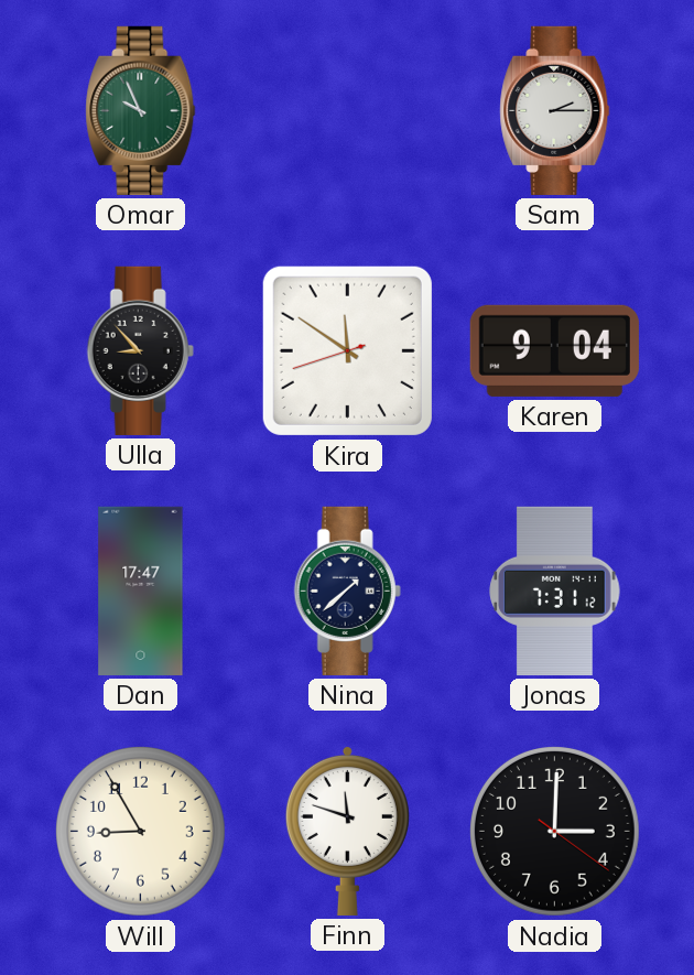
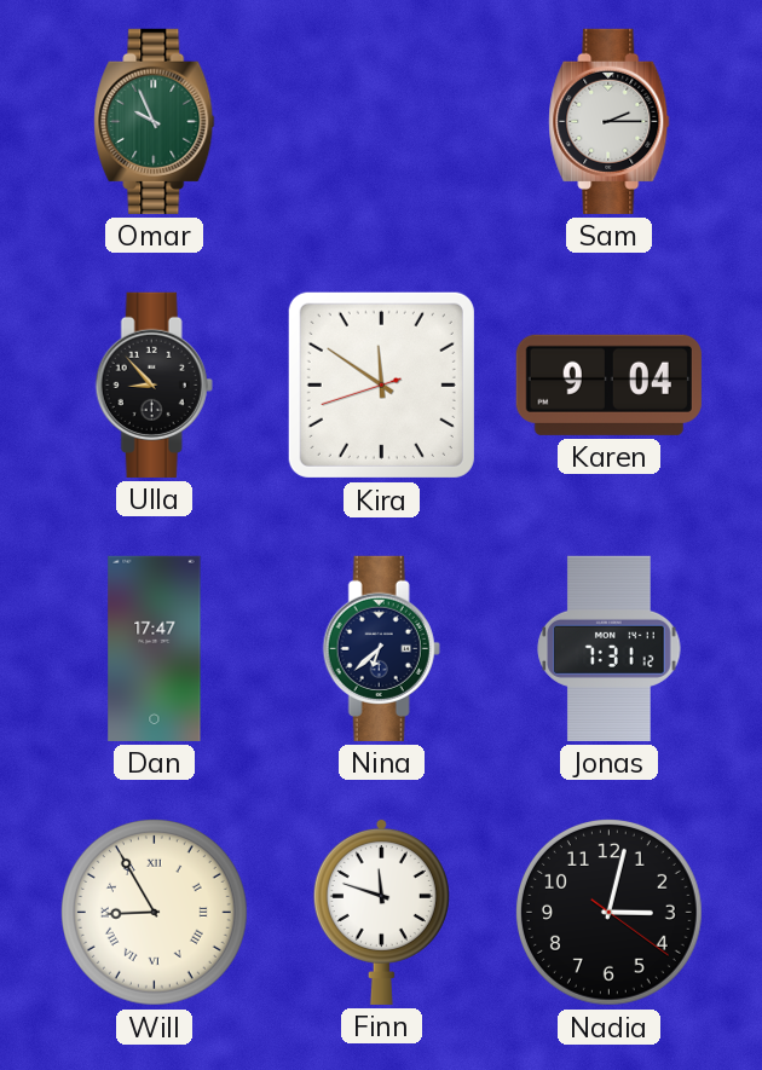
Nina: 1:38 -> 6:38
Will numerals: Arabic -> Roman
Nadia: 3:00 -> 3:02
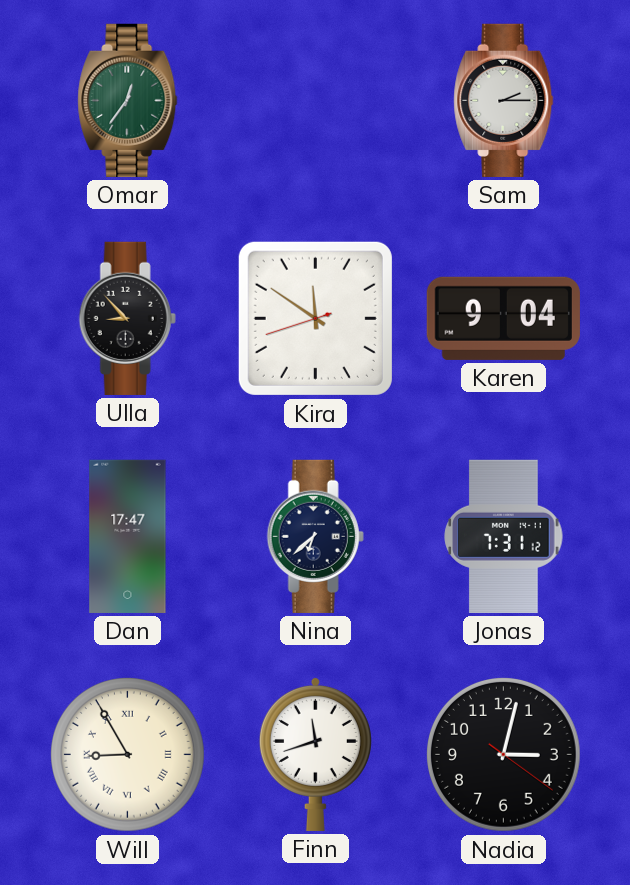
Omar: 9:56 -> 12:36
Finn: 11:48 -> 11:42
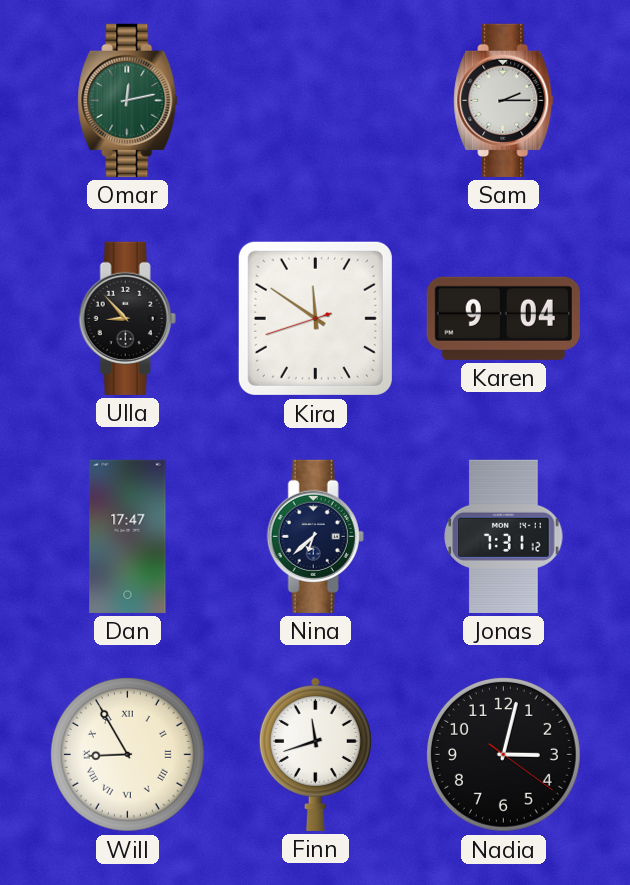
Omar: 12:36 -> 12:13
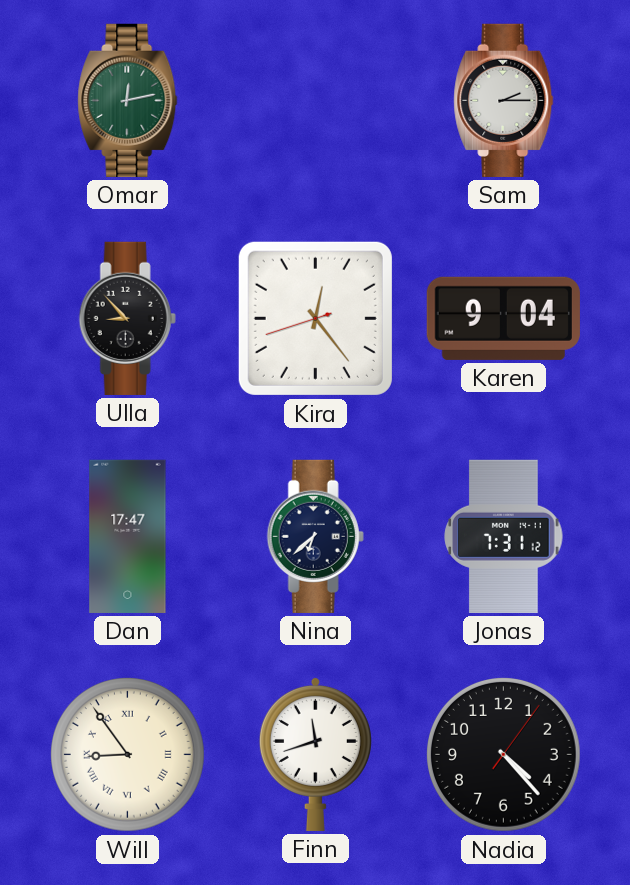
Kira: 11:50 -> 12:23
Will: 8:55 -> 8:54
Nadia: 3:02 -> 4:23
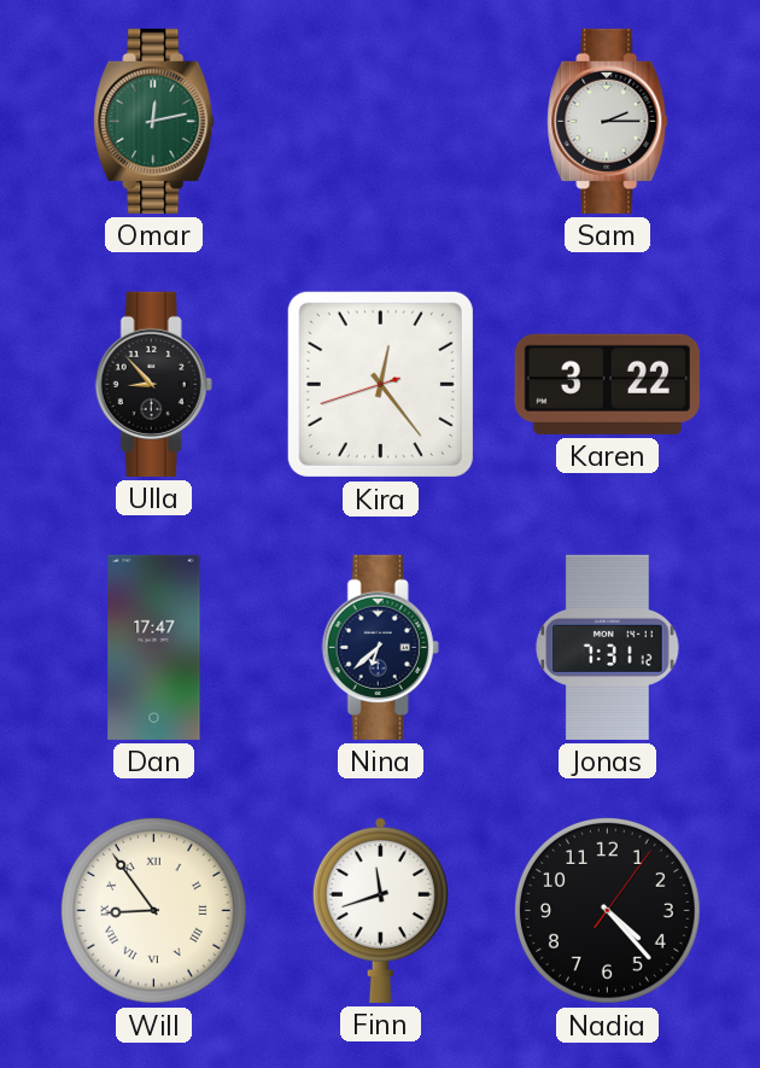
Karen: 9:04 -> 3:22
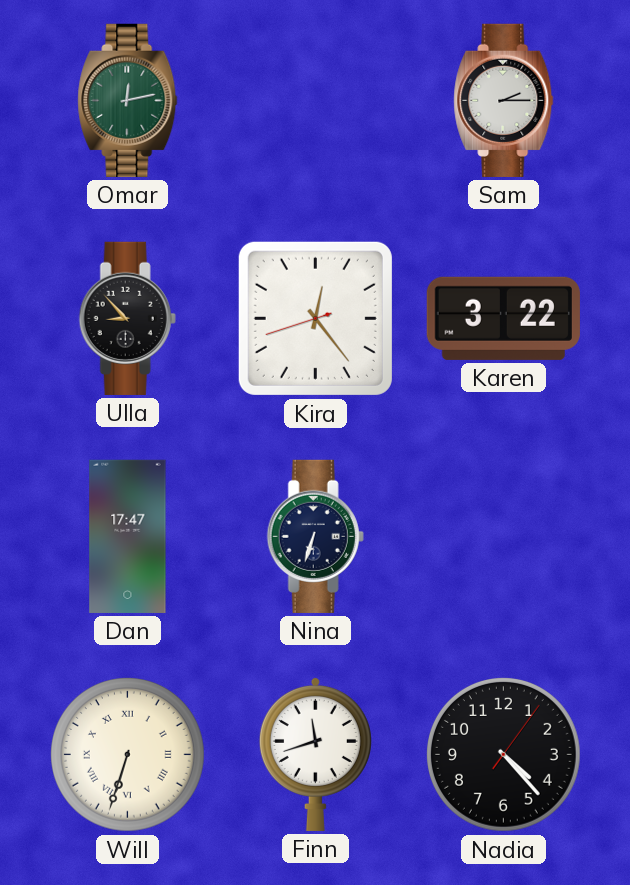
Nina: 6:38 -> 6:33
Jonas: 7:31 -> none
Will: 8:54 -> 6:33
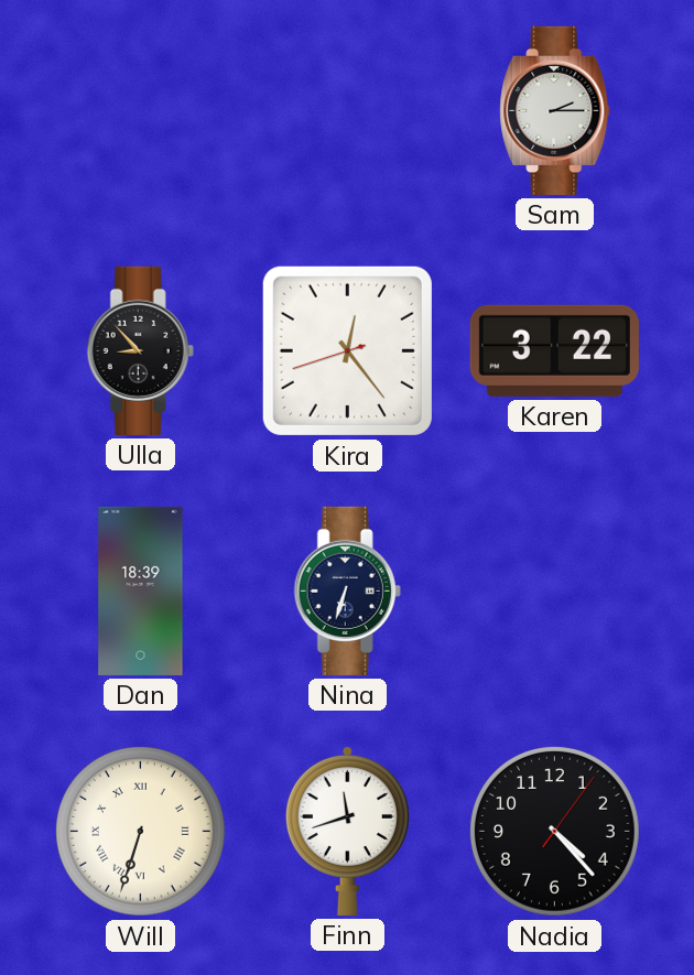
Omar: 12:13 -> none
Dan: 17:47 -> 18:39
